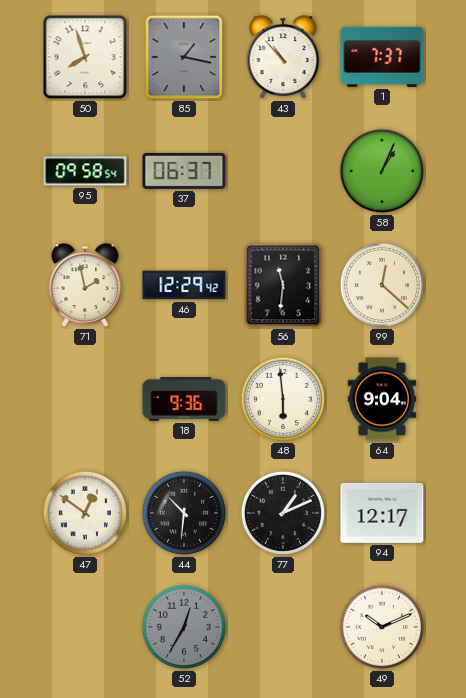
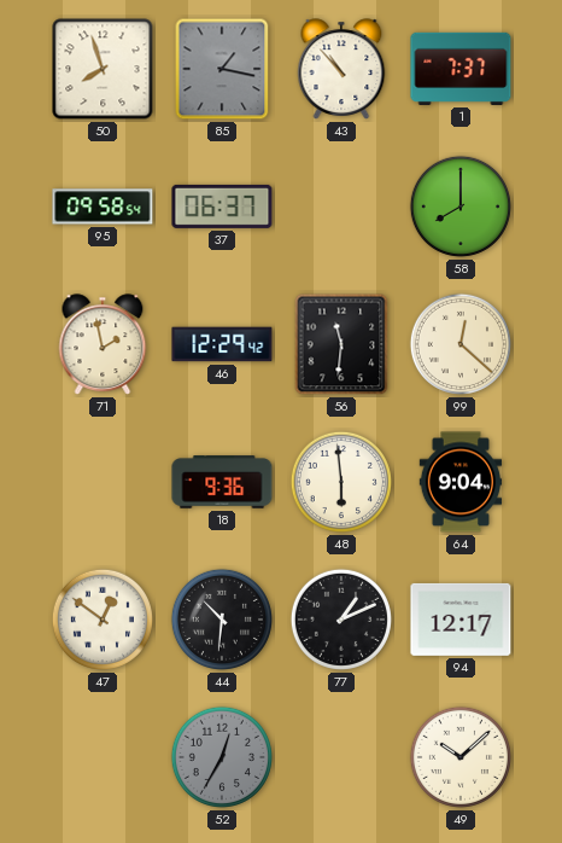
58: 1:04 -> 8:00
49: 10:11 -> 10:08
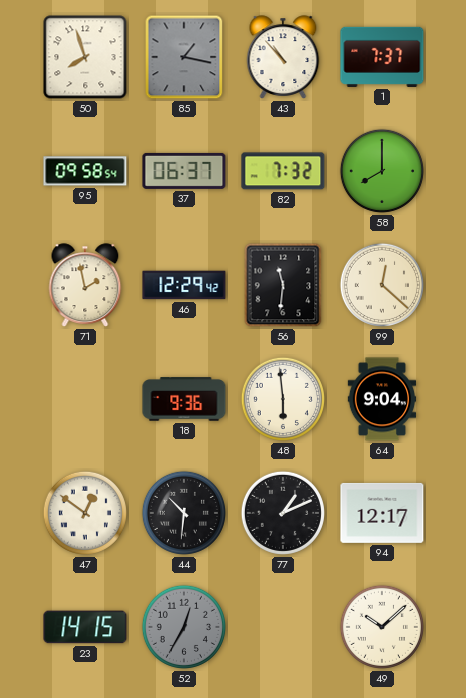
82: none -> 7:32
23: none -> 14:15
